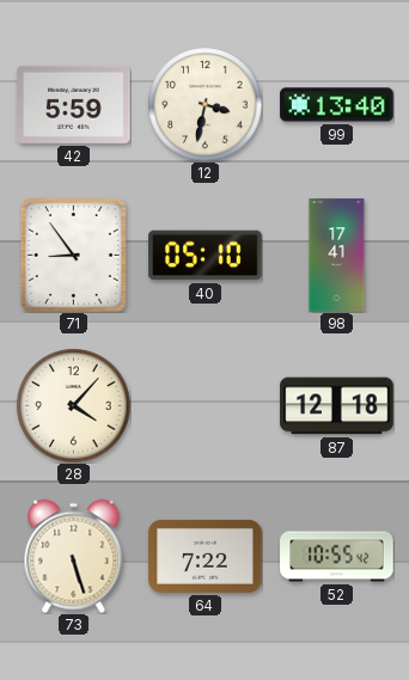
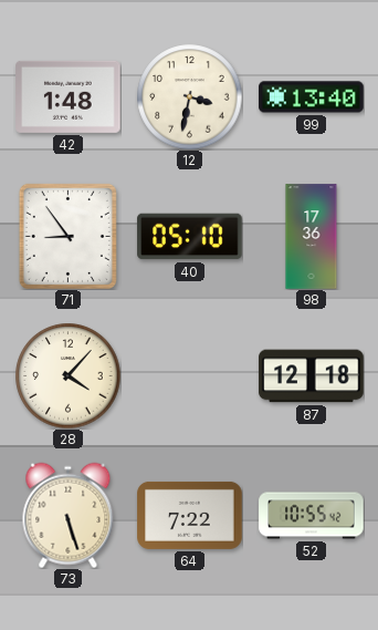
42: 5:59 -> 1:48
98: 17:41 -> 17:36
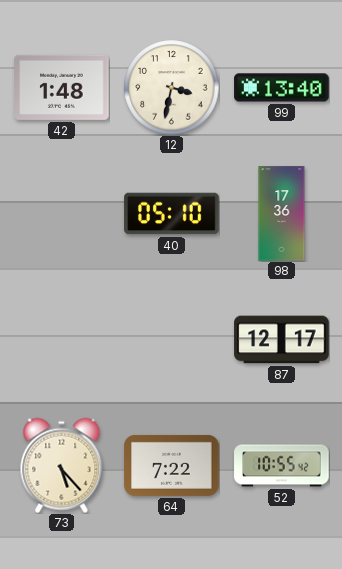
71: 8:54 -> none
28: 4:07 -> none
87: 12:18 -> 12:17
73: 5:27 -> 5:23
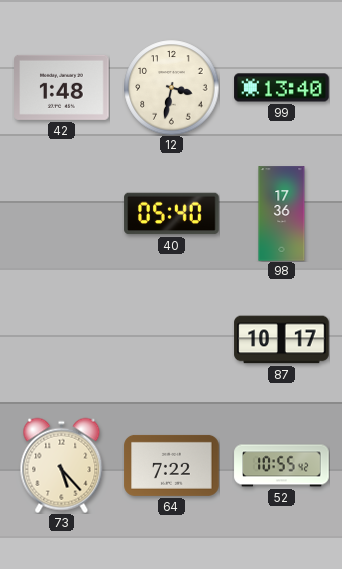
40: 05:10 -> 05:40
87: 12:17 -> 10:17
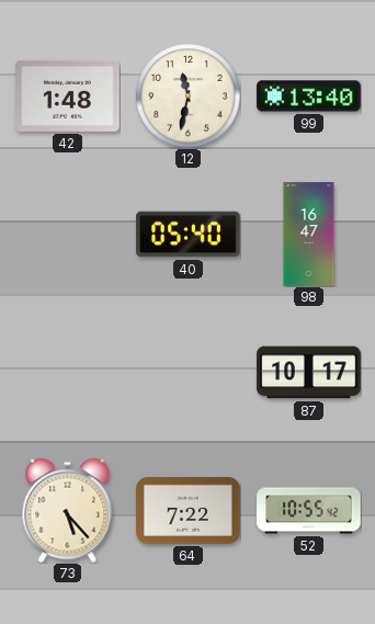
12: 3:32 -> 11:32
98: 17:36 -> 16:47
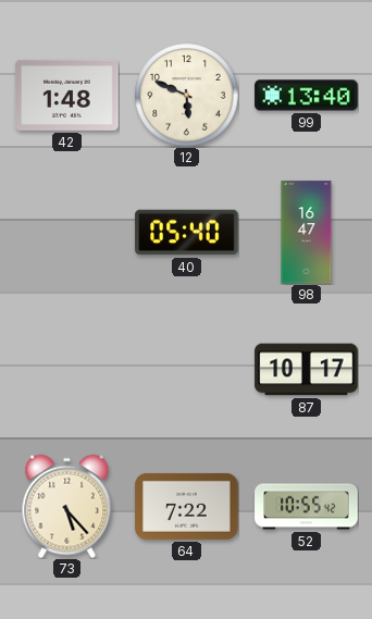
12: 11:32 -> 5:49
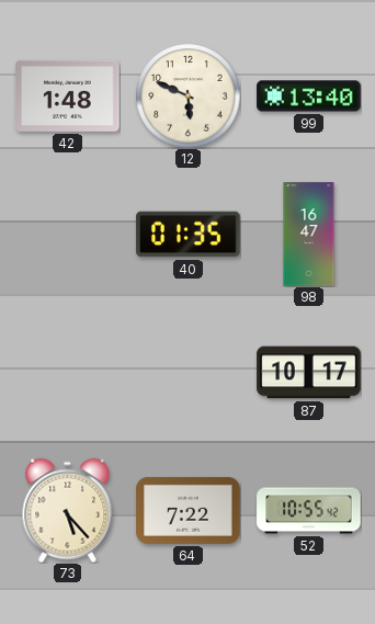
40: 05:40 -> 01:35
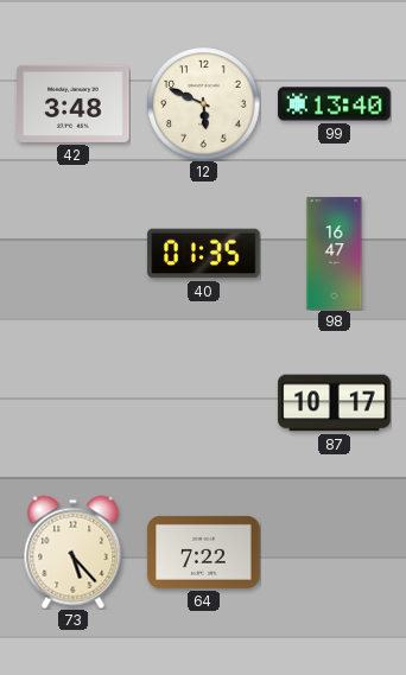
42: 1:48 -> 3:48
52: 10:55 -> none
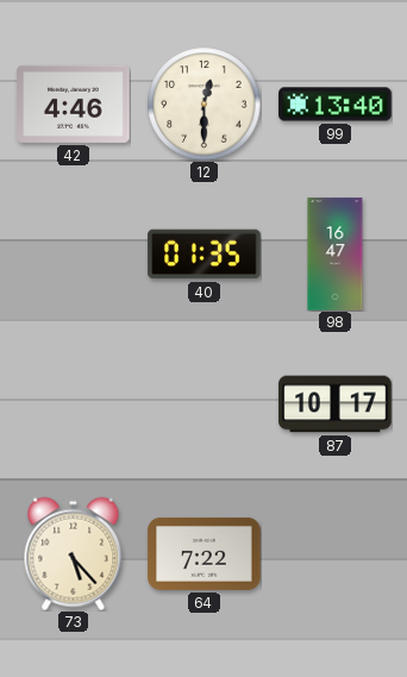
42: 3:48 -> 4:46
12: 5:49 -> 12:30
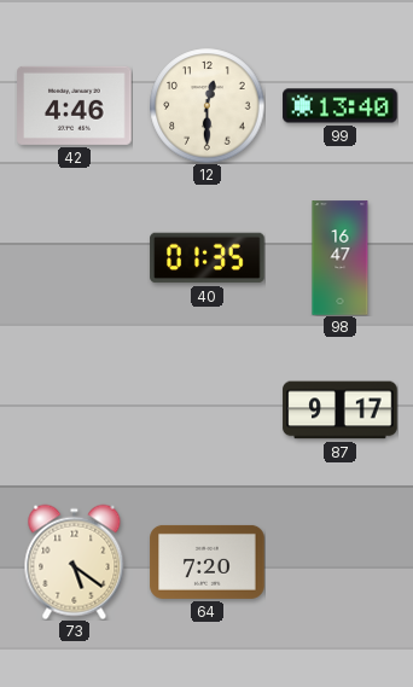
87: 10:17 -> 9:17
73: 5:23 -> 5:21
64: 7:22 -> 7:20
